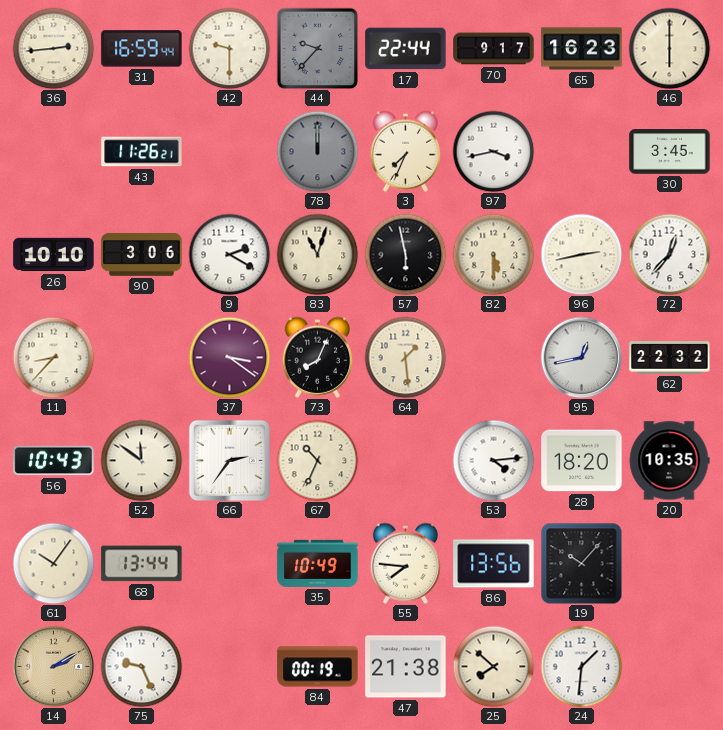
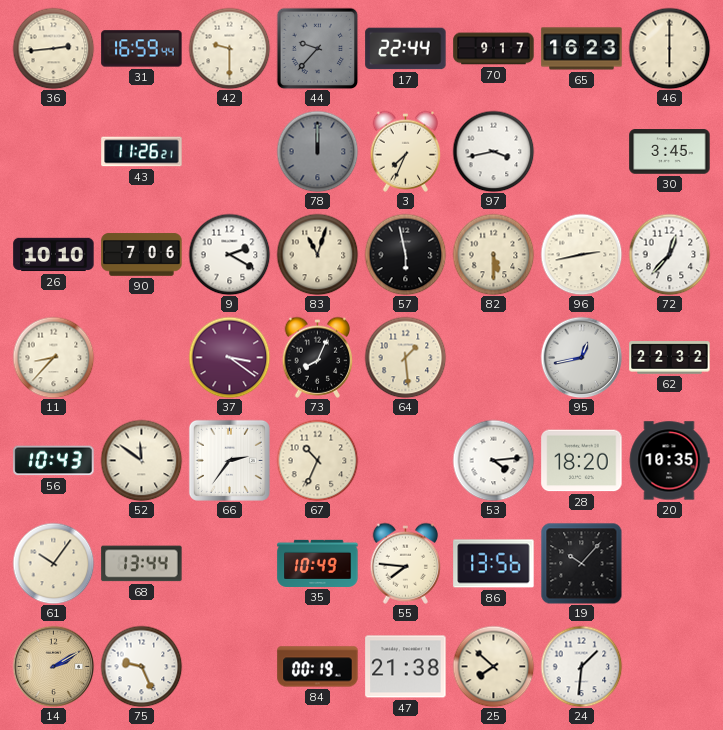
90: 3:06 -> 7:06
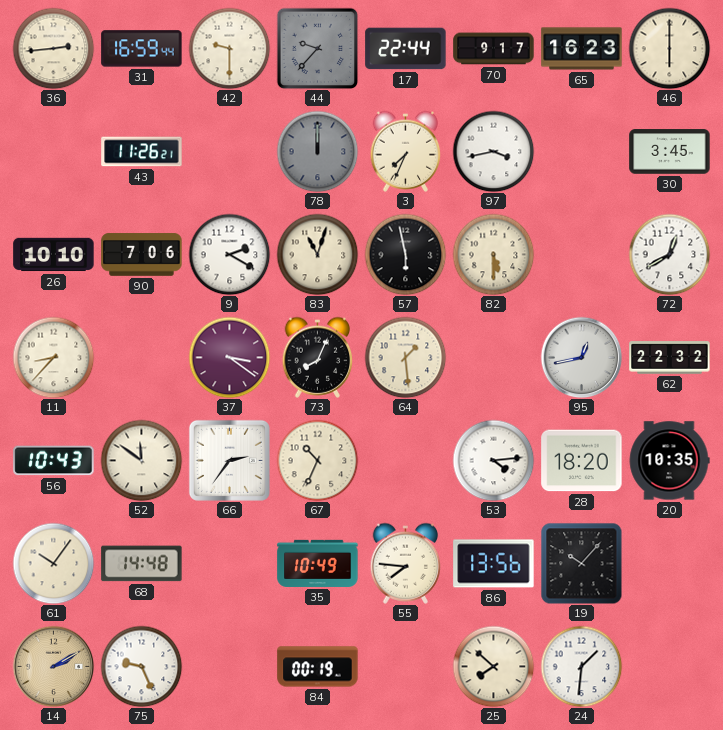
96: 2:43 -> none
72: 12:37 -> 12:40
68: 13:44 -> 14:48
47: 21:38 -> none
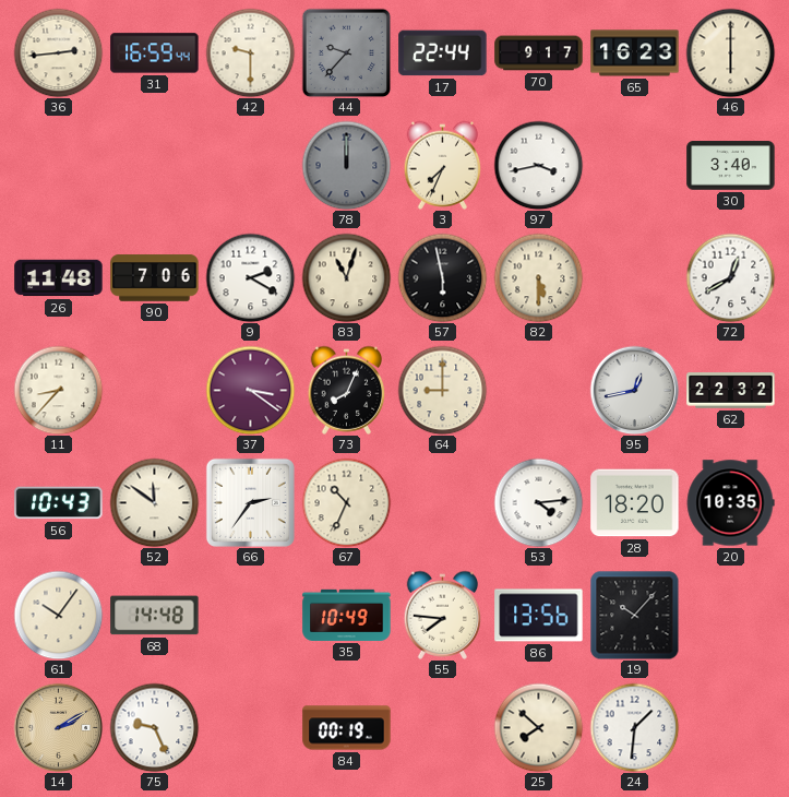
43: 11:26 -> none
30: 3:45 -> 3:40
26: 10:10 -> 11:48
64: 1:29 -> 9:00
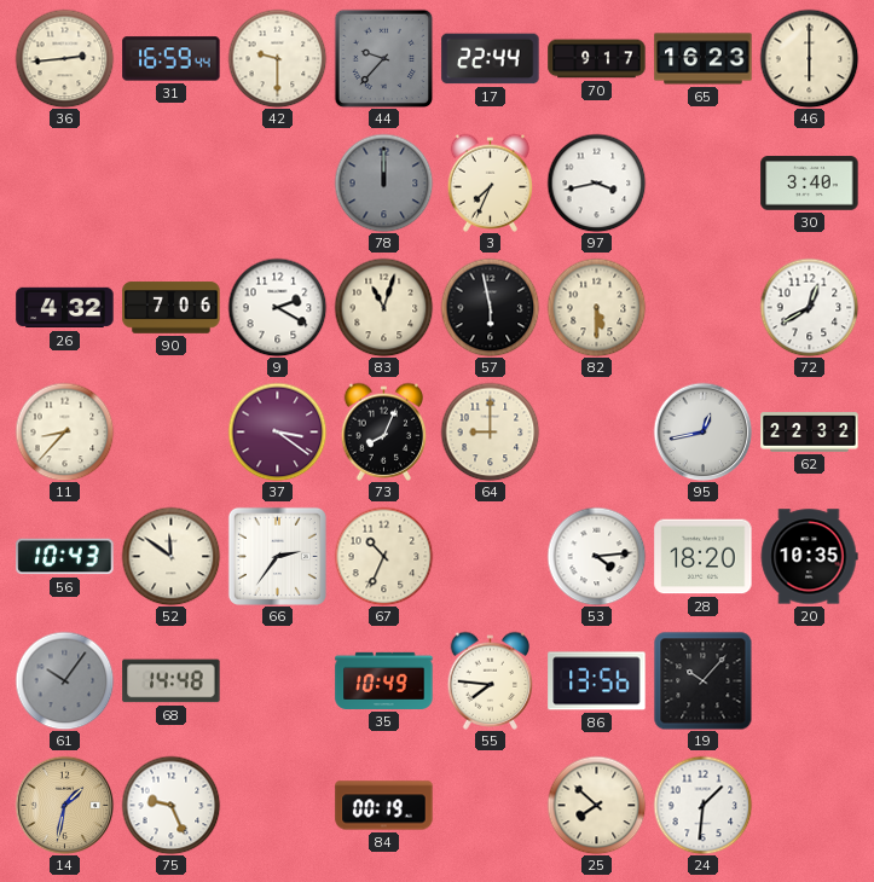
26: 11:48 -> 4:32
61 dial: cream -> grey
14: 2:10 -> 1:32
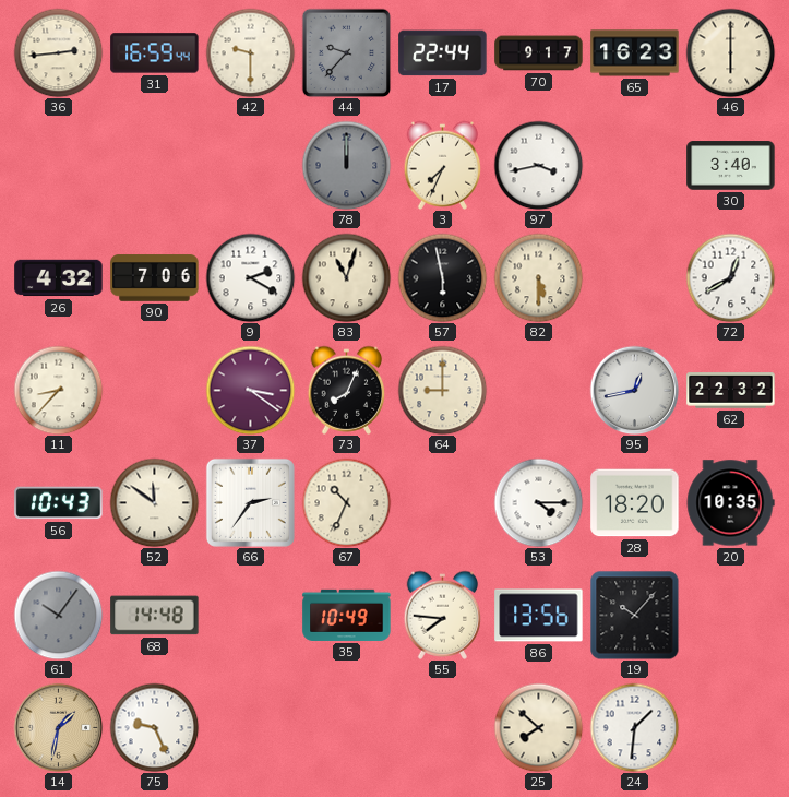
53: 4:14 -> 4:15
84: 00:19 -> none
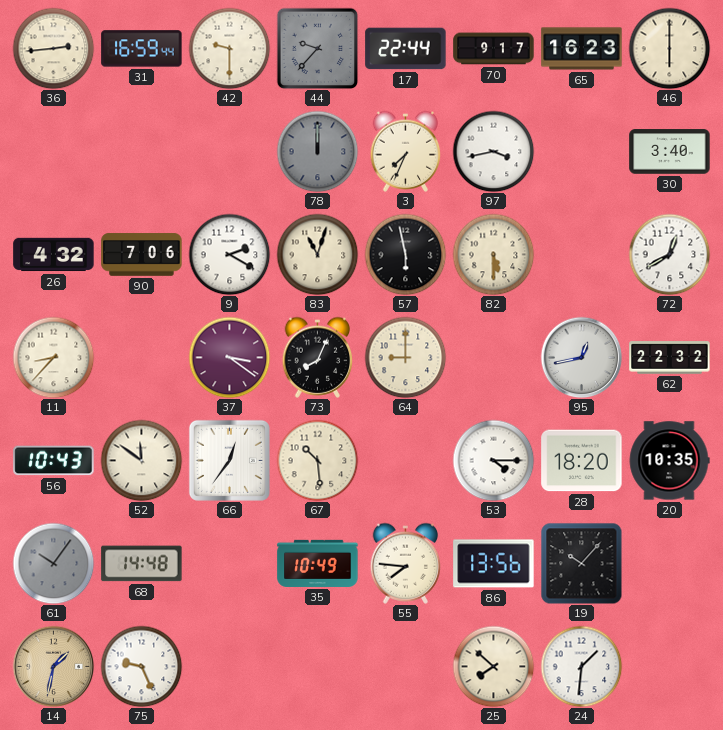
66: 2:36 -> 12:36
67: 10:34 -> 10:29
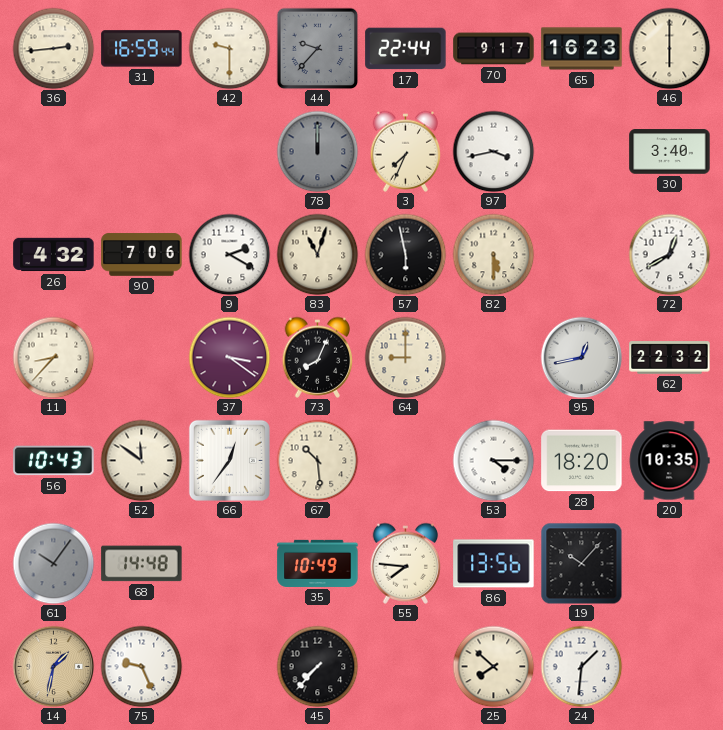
45: none -> 7:37
